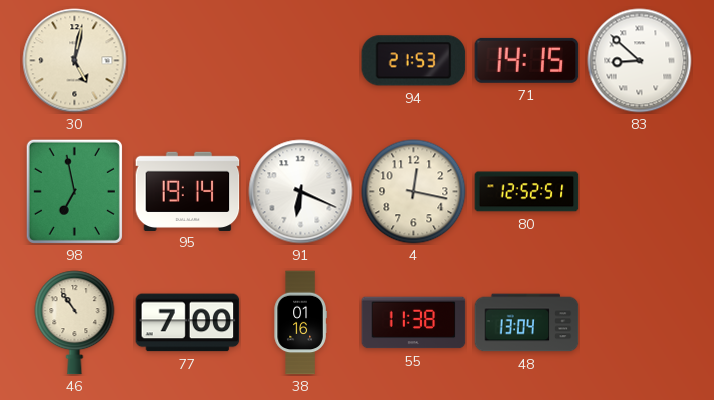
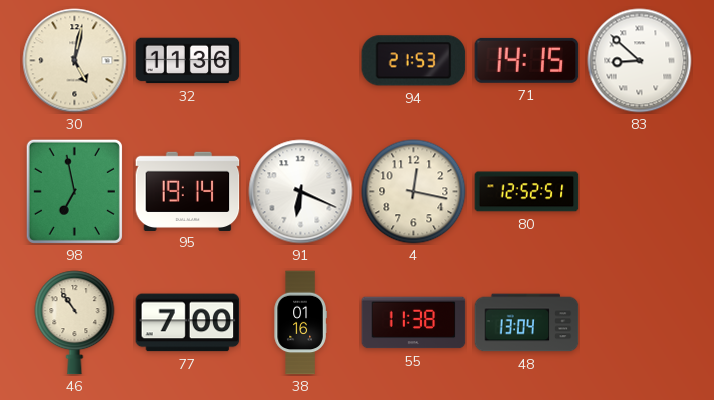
32: none -> 11:36
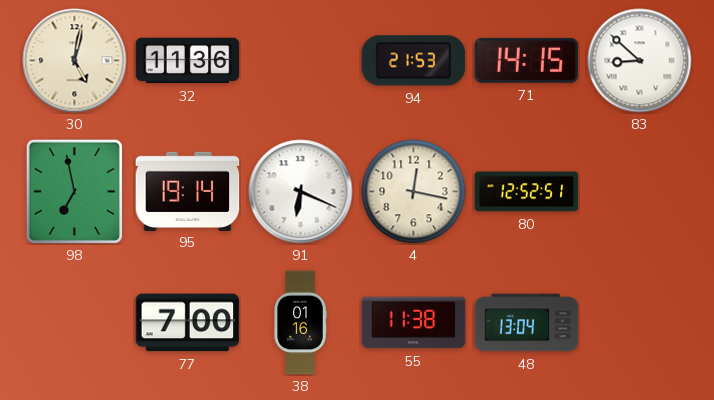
46: 10:54 -> none
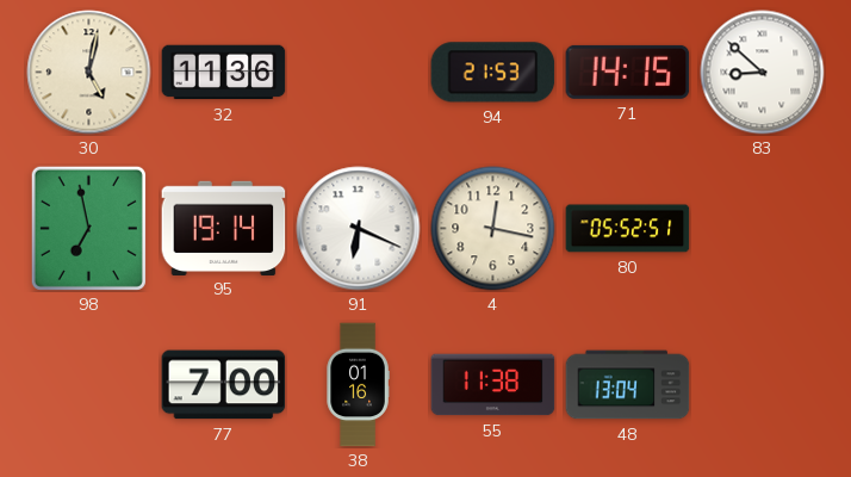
80: 12:52 -> 05:52
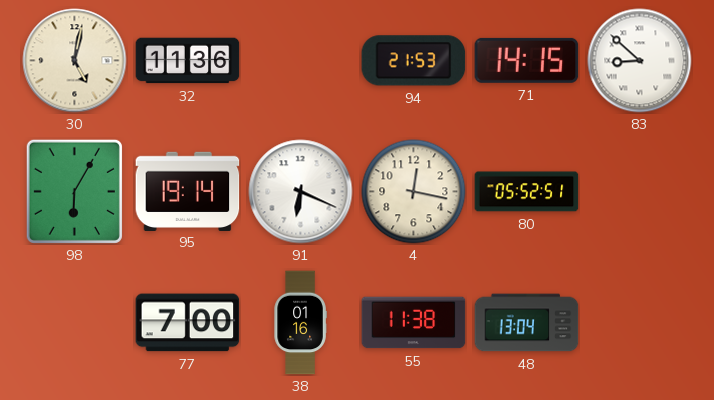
98: 6:58 -> 6:05
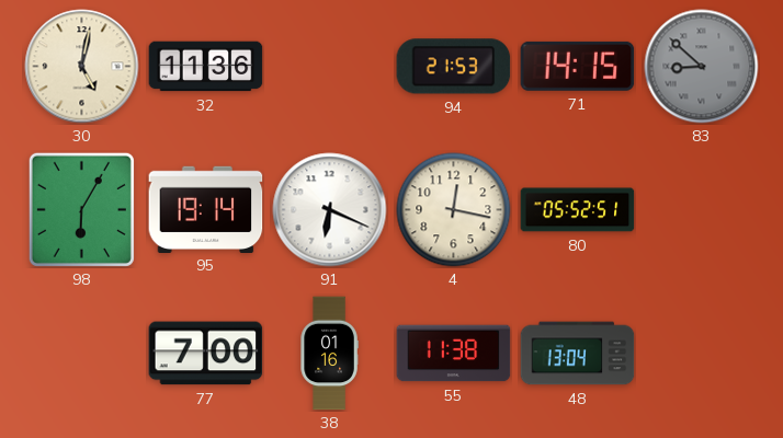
83 dial: white -> grey
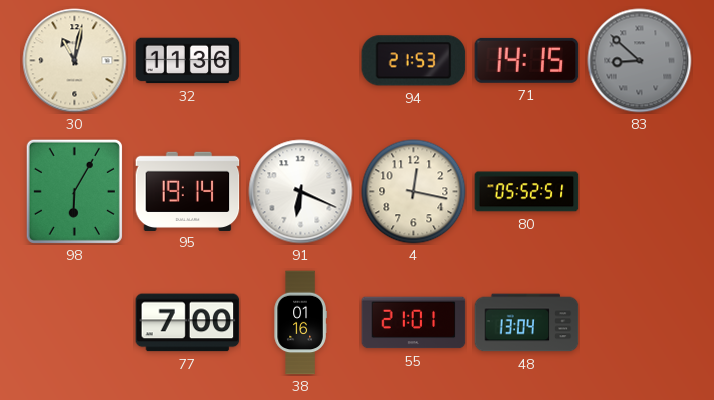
30: 5:02 -> 11:02
55: 11:38 -> 21:01
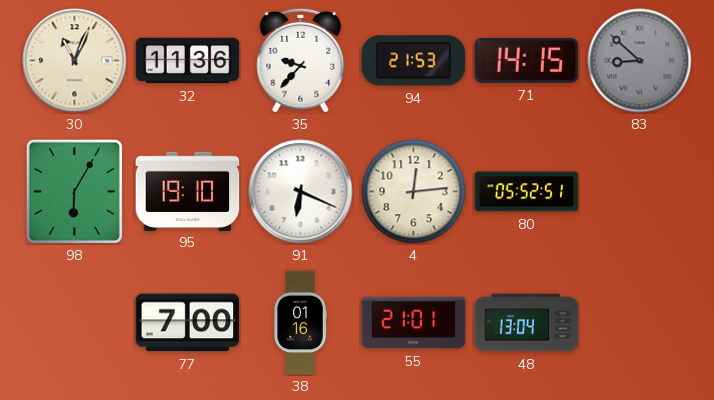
30: 11:02 -> 11:04
35: none -> 9:37
95: 19:14 -> 19:10
4: 12:17 -> 12:14
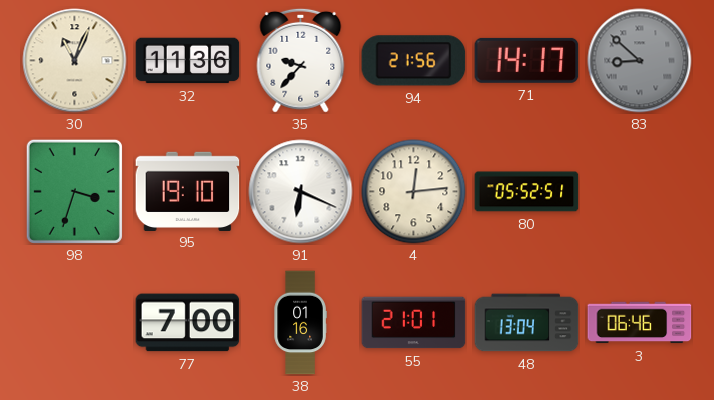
94: 21:53 -> 21:56
71: 14:15 -> 14:17
98: 6:05 -> 3:33
3: none -> 06:46
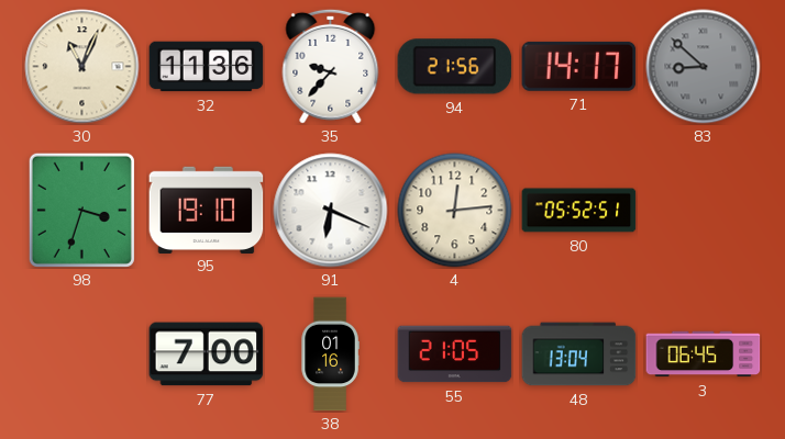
55: 21:01 -> 21:05
3: 06:46 -> 06:45
